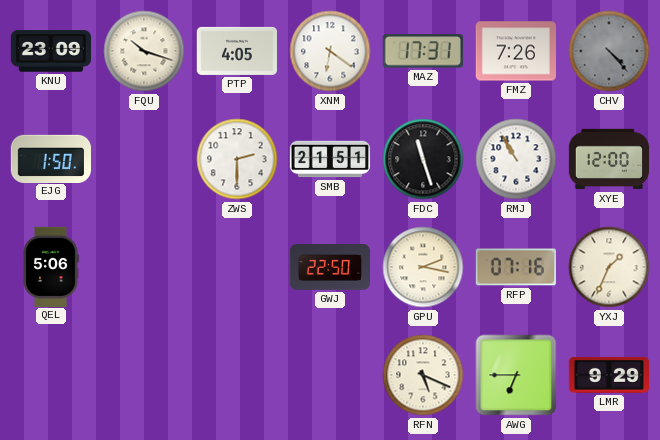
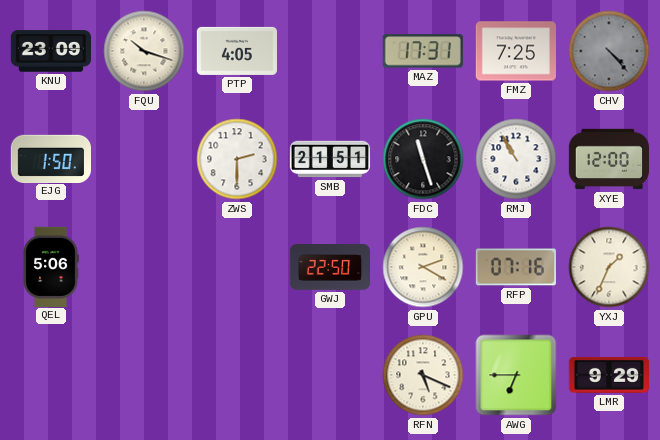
XNM: 6:21 -> none
FMZ: 7:26 -> 7:25
GPU: 2:17 -> 2:20
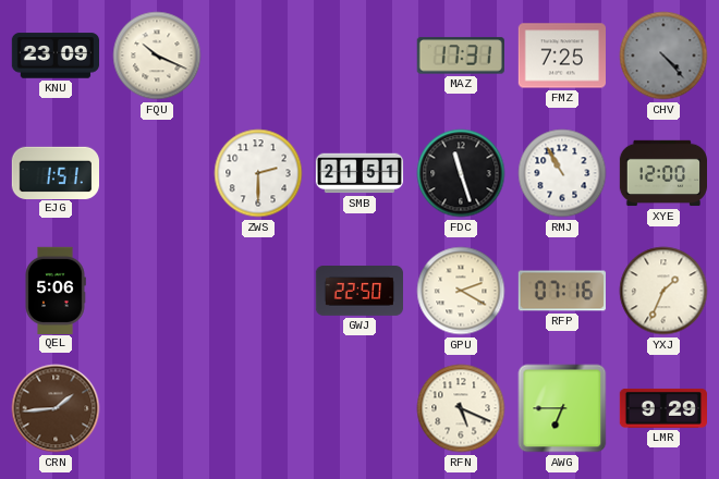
FQU: 10:18 -> 10:19
PTP: 4:05 -> none
EJG: 1:50 -> 1:51
CRN: none -> 1:44
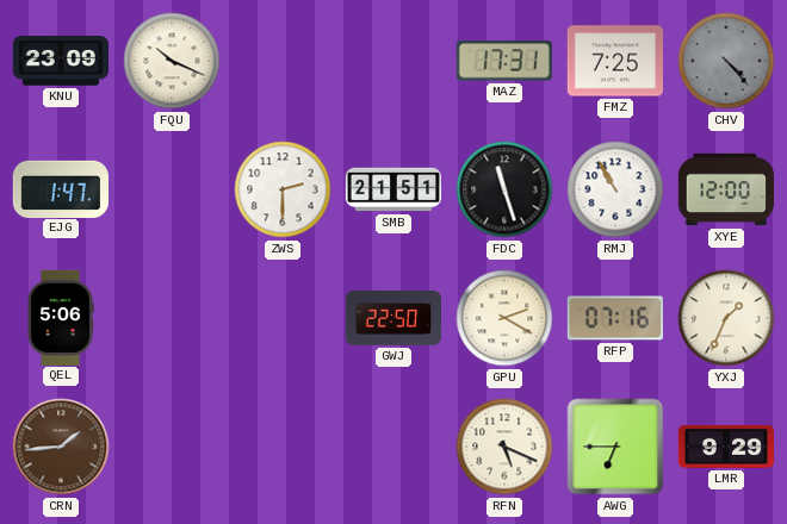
EJG: 1:51 -> 1:47
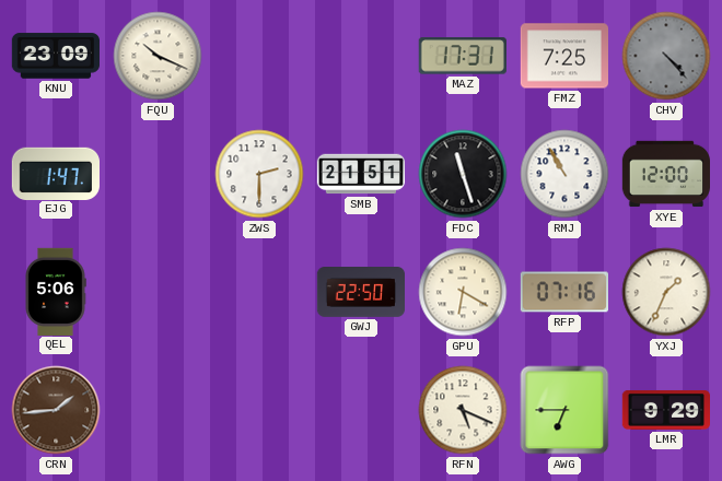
GPU: 2:20 -> 6:20
